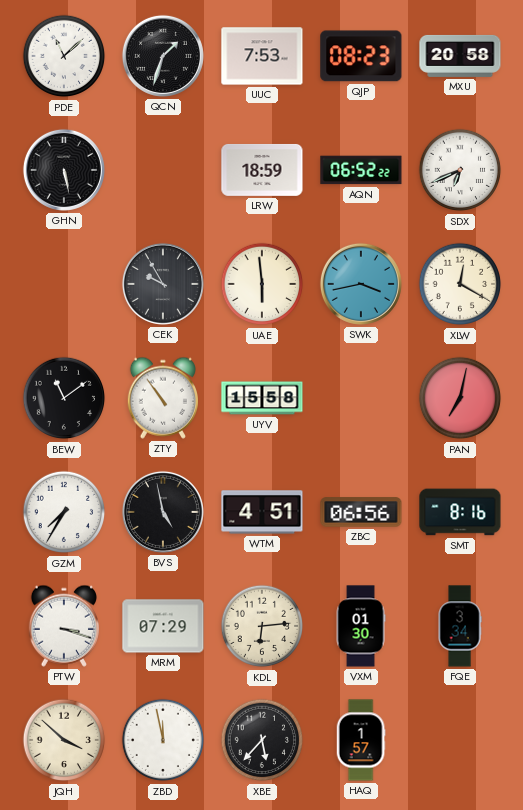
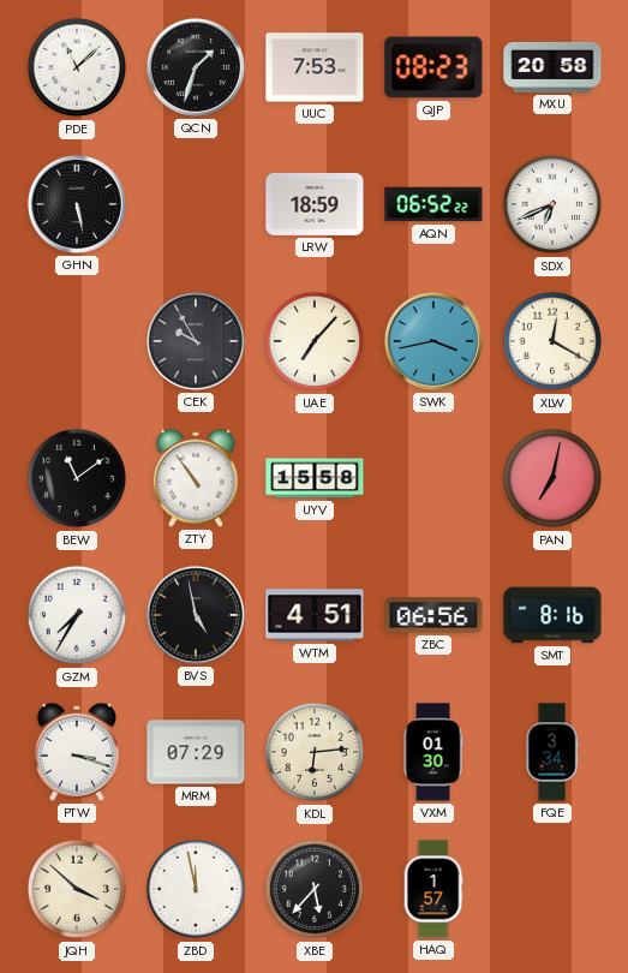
UAE: 5:59 -> 7:07
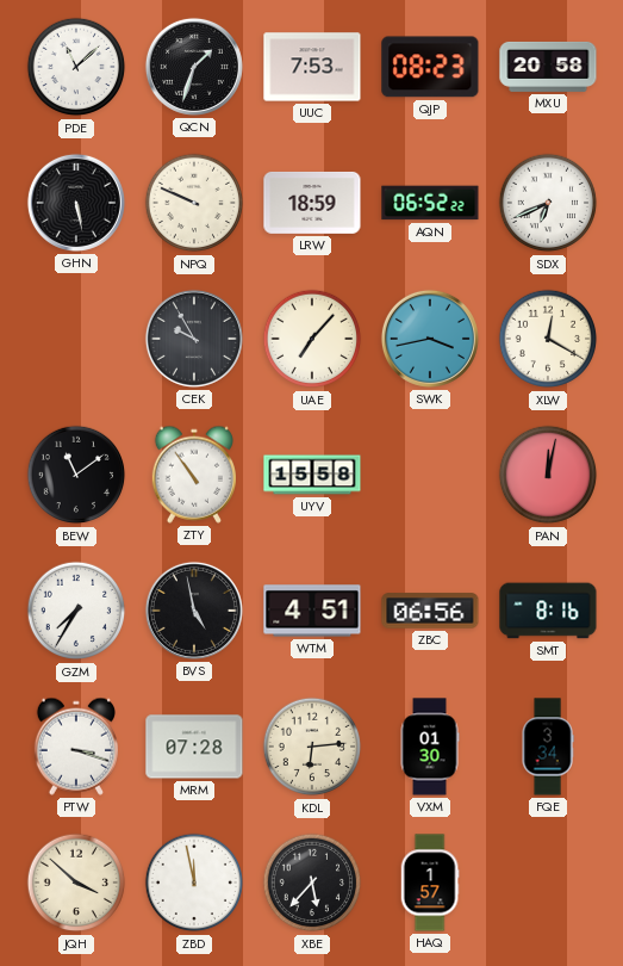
NPQ: none -> 9:49
PAN: 7:02 -> 12:02
MRM: 07:29 -> 07:28
